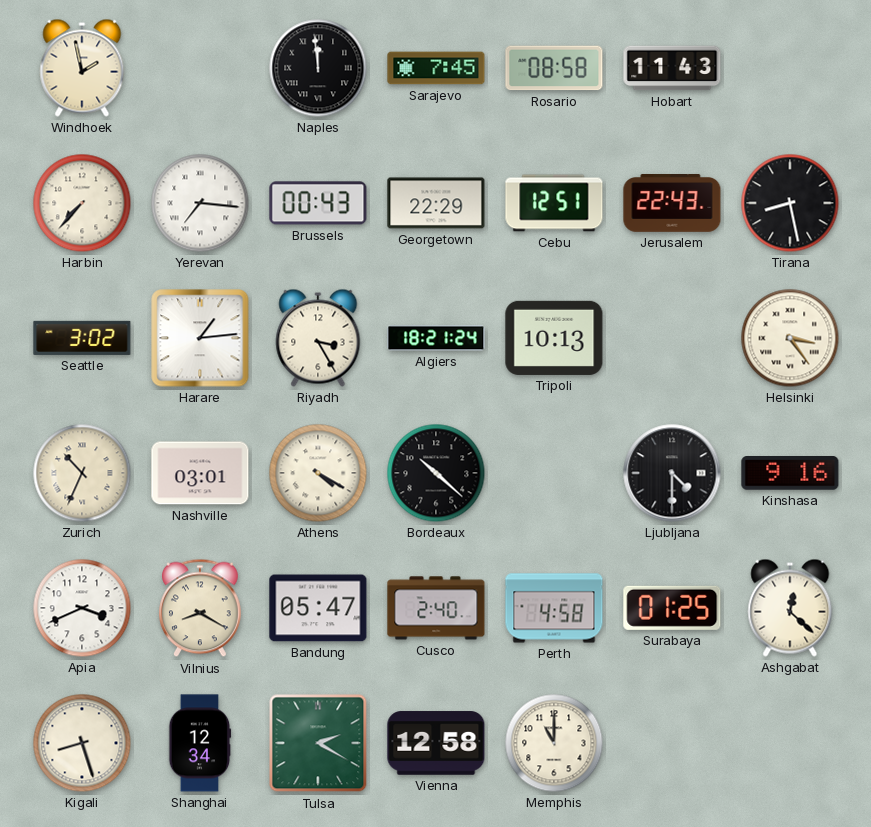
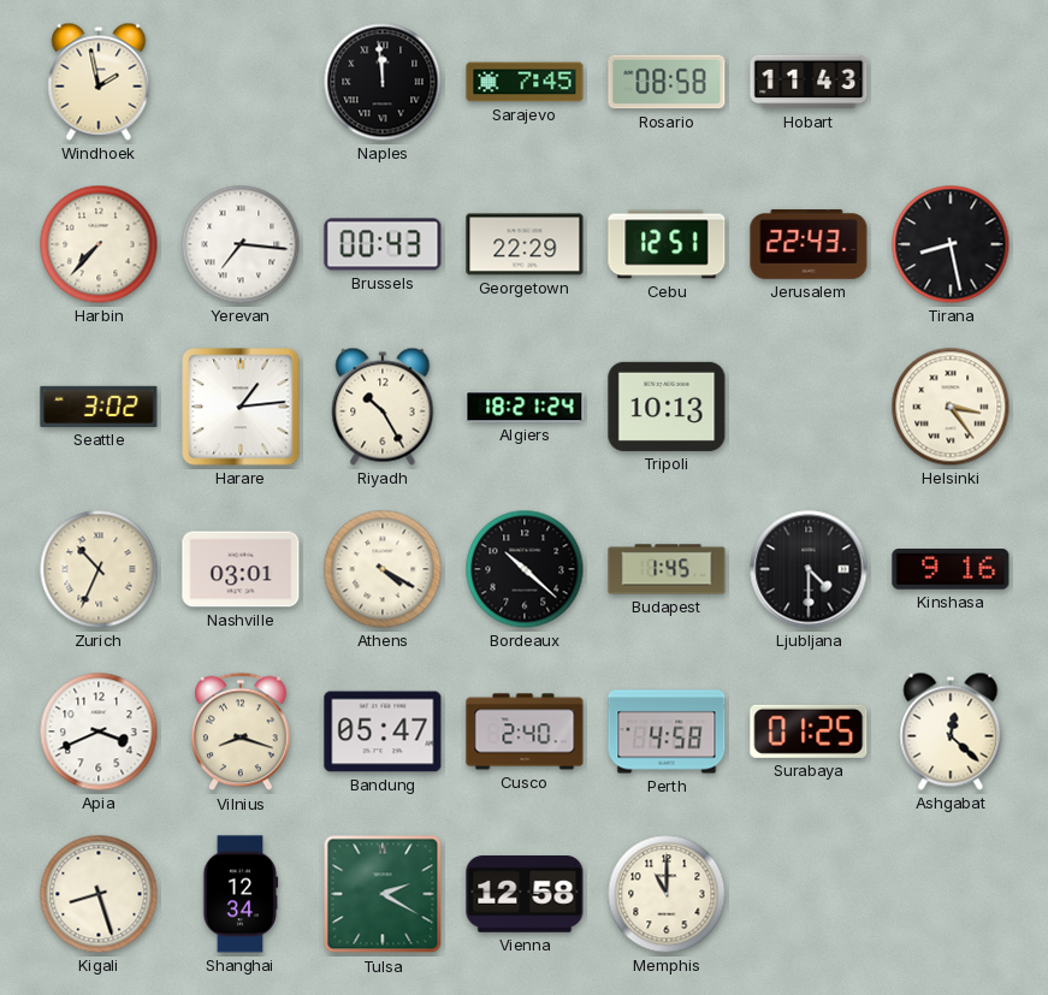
Riyadh: 3:25 -> 10:25
Budapest: none -> 1:45
Vilnius: 8:20 -> 8:18
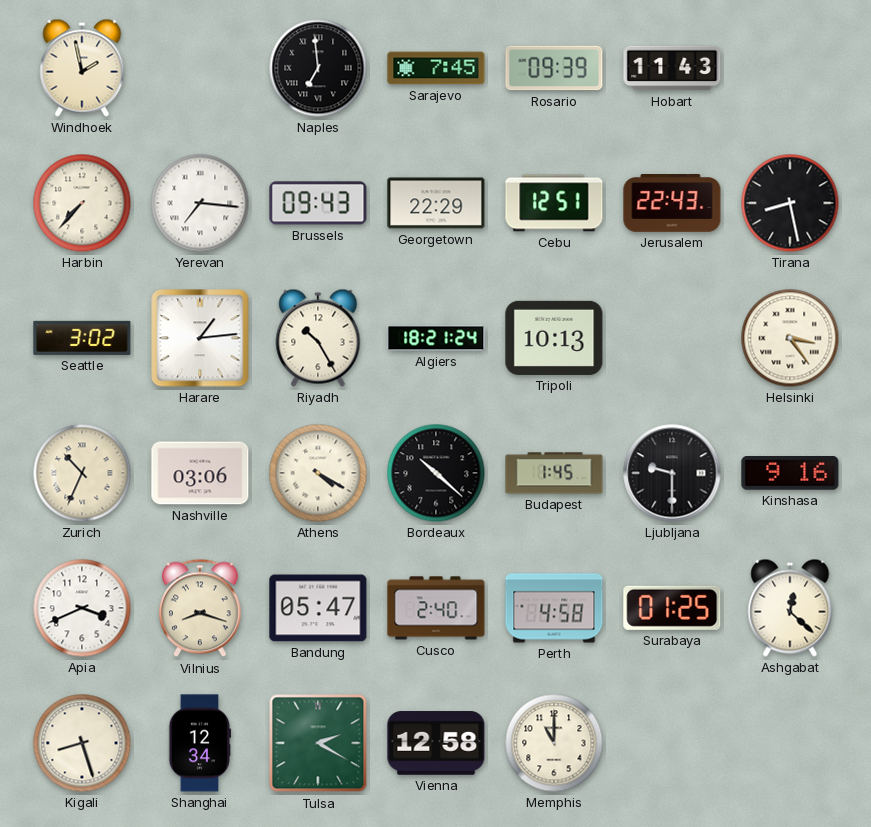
Naples: 11:59 -> 6:59
Rosario: 08:58 -> 09:39
Brussels: 00:43 -> 09:43
Nashville: 03:01 -> 03:06
Ljubljana: 4:30 -> 9:30
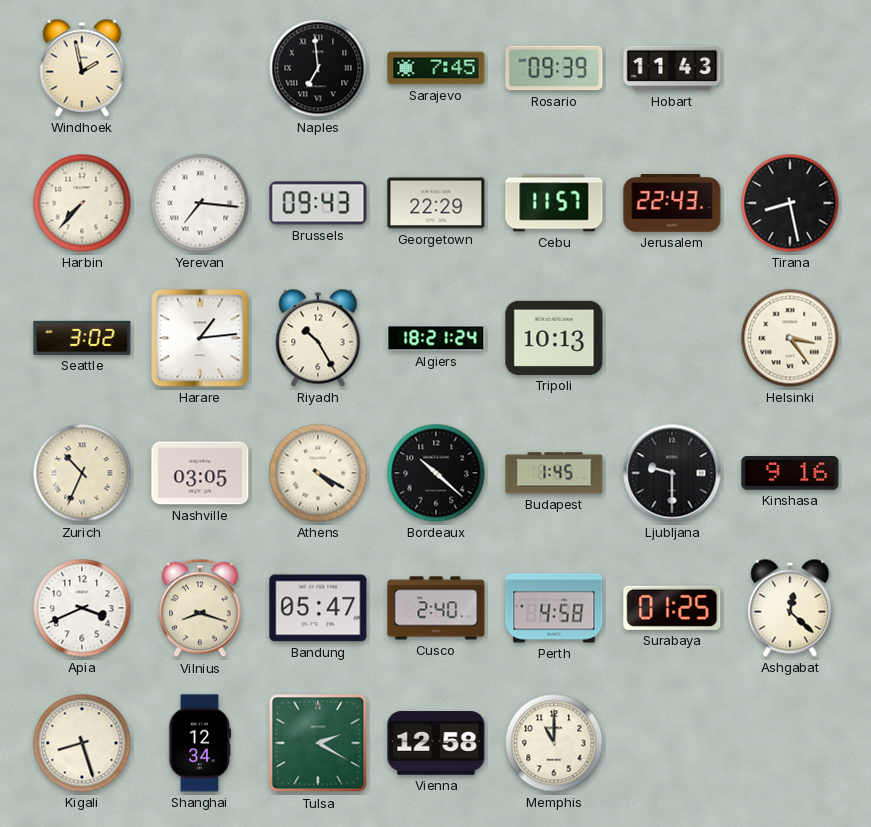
Cebu: 12:51 -> 11:57
Nashville: 03:06 -> 03:05
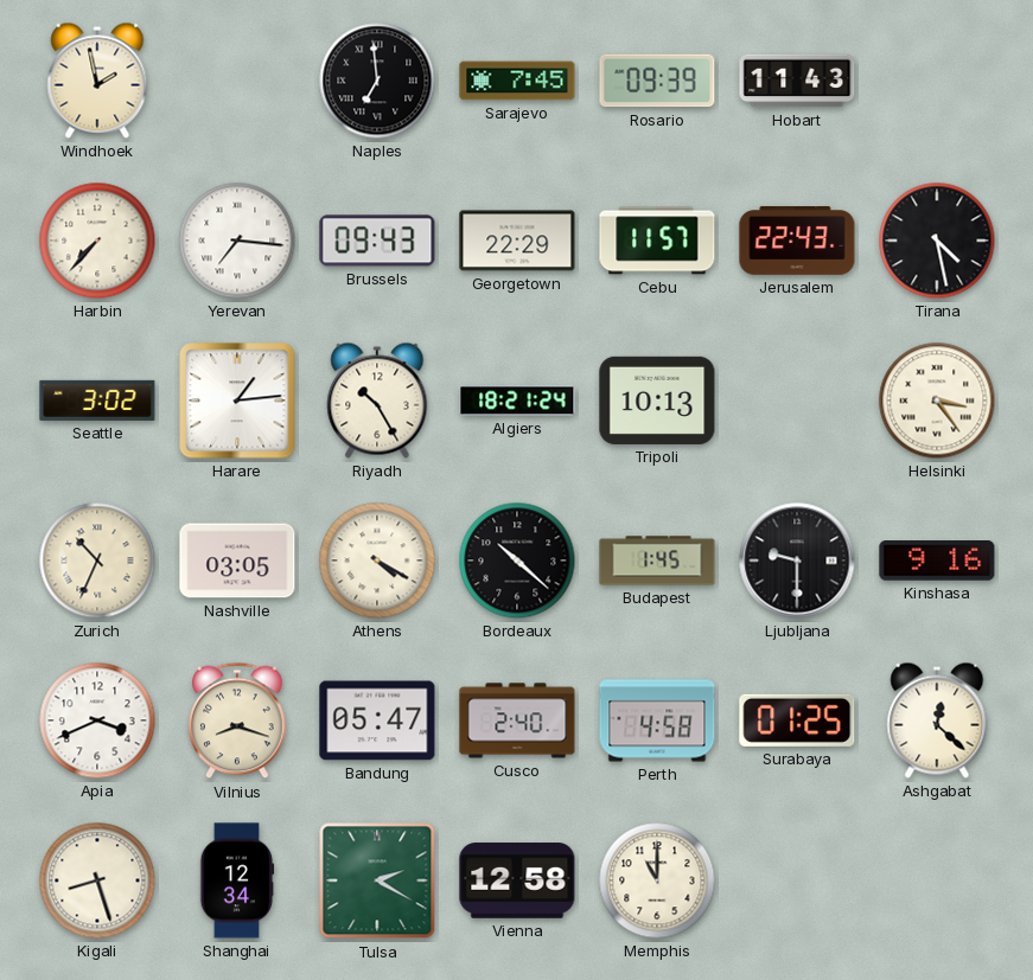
Tirana: 8:28 -> 4:28
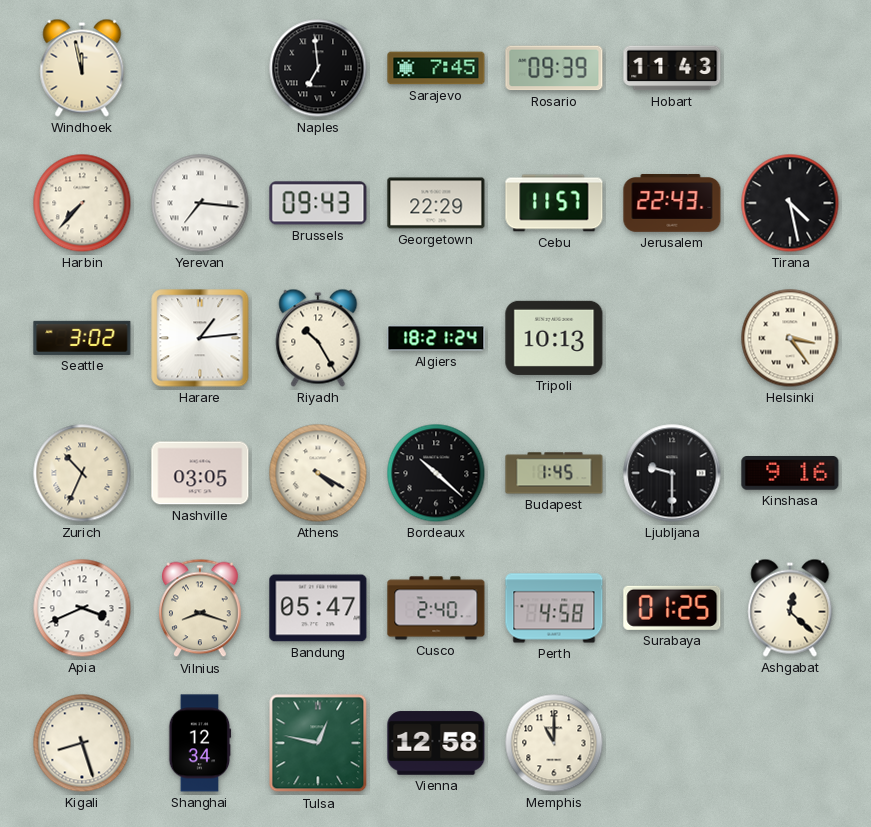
Windhoek: 1:58 -> 11:58
Tulsa: 2:20 -> 12:47
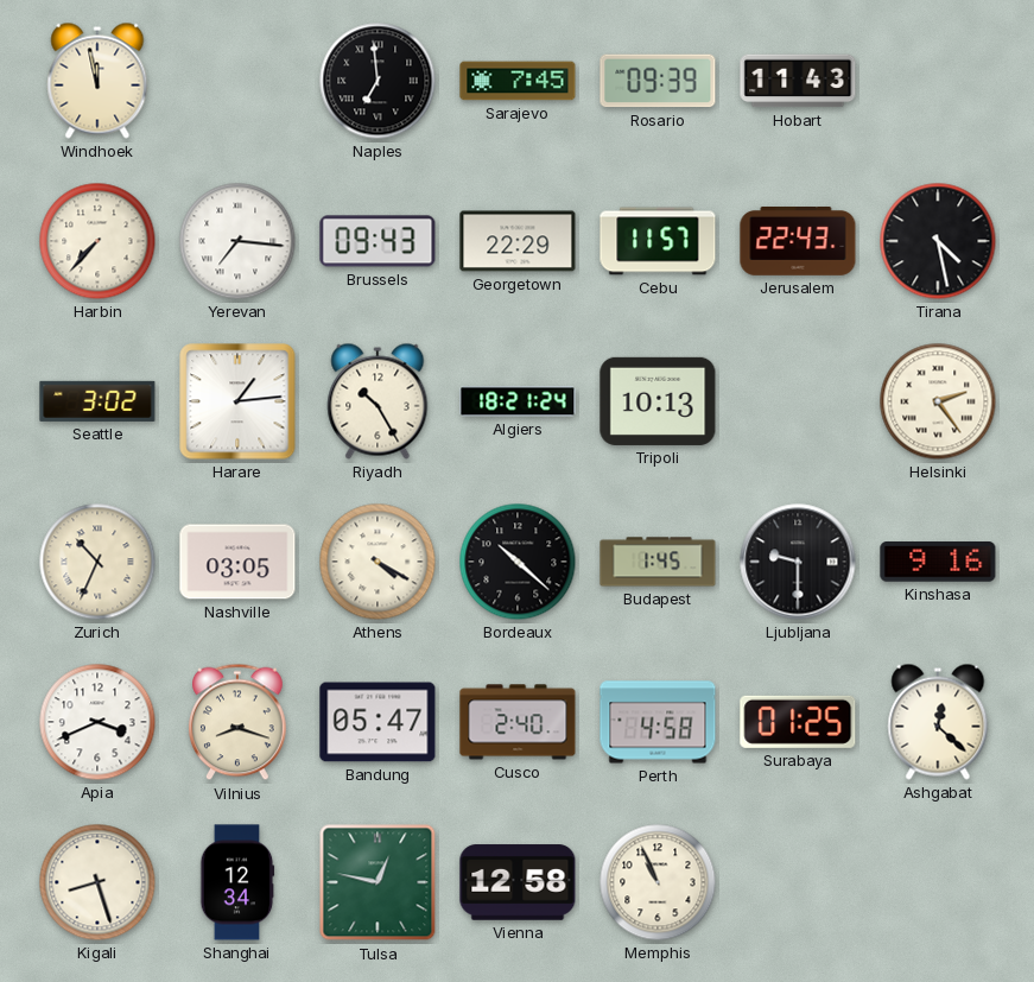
Helsinki: 3:24 -> 2:24
Memphis: 11:00 -> 10:56
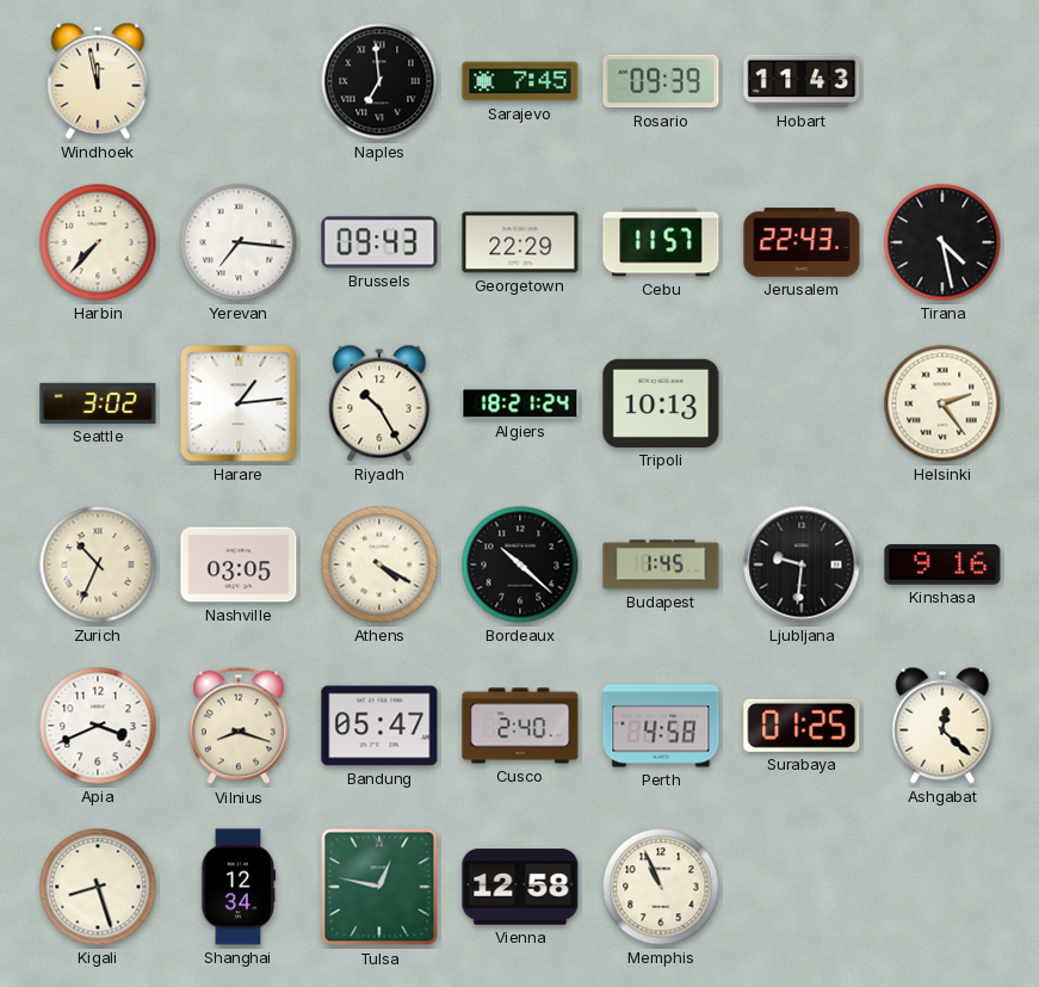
Ljubljana: 9:30 -> 9:31
